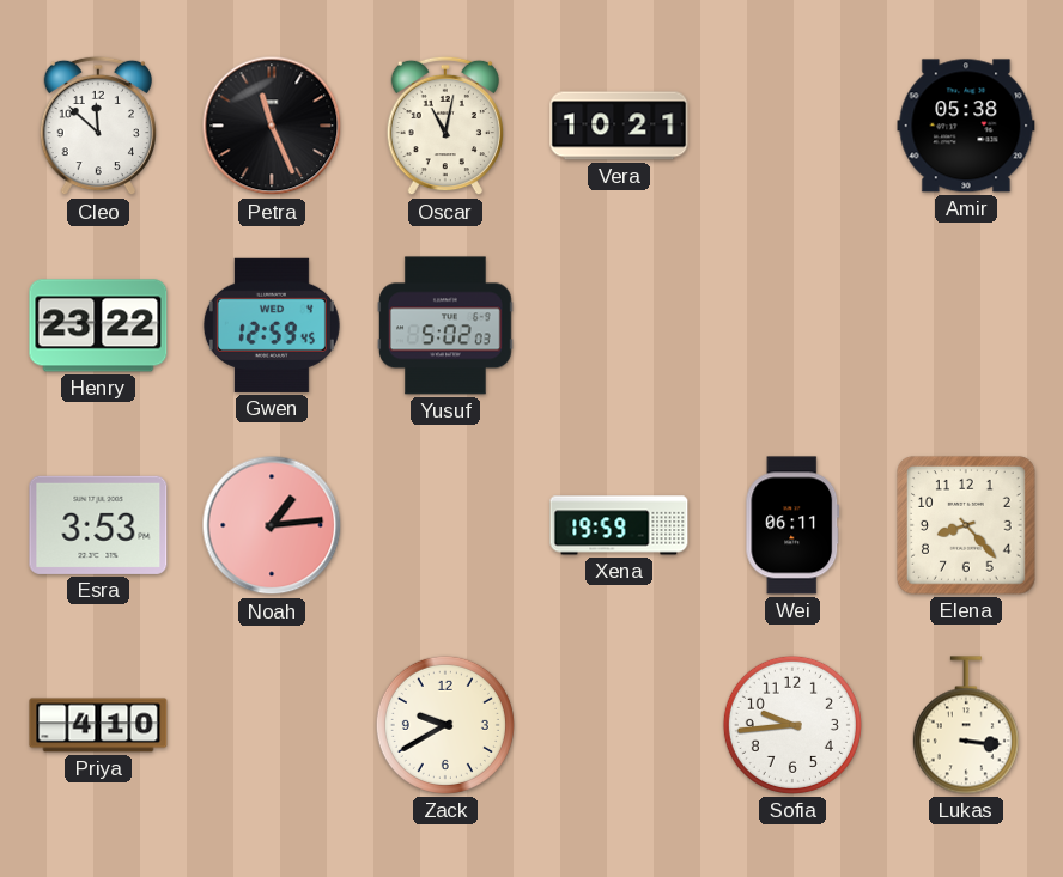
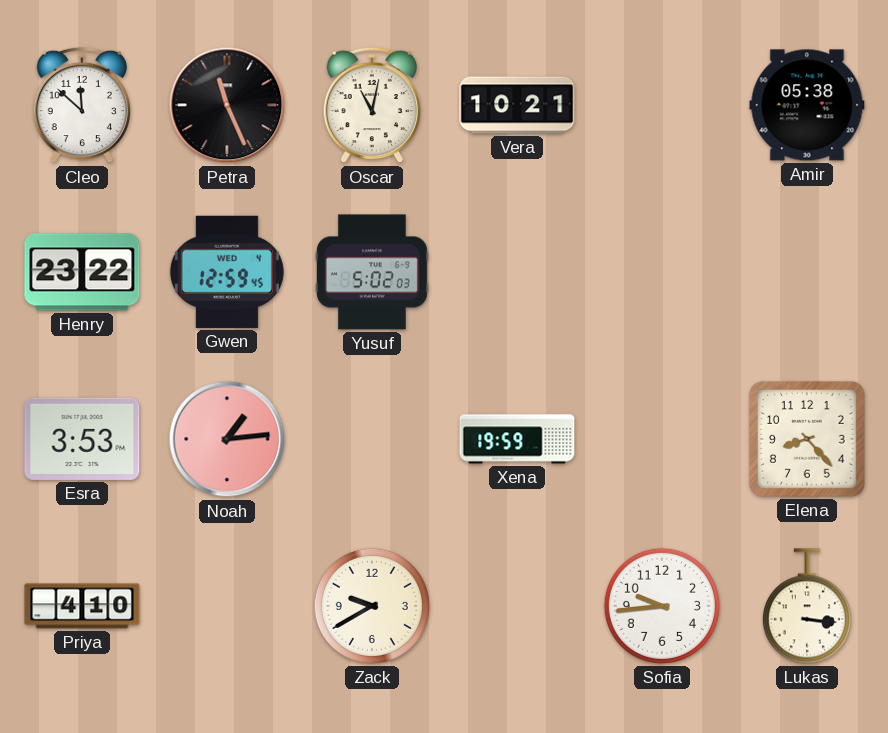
Wei: 06:11 -> none
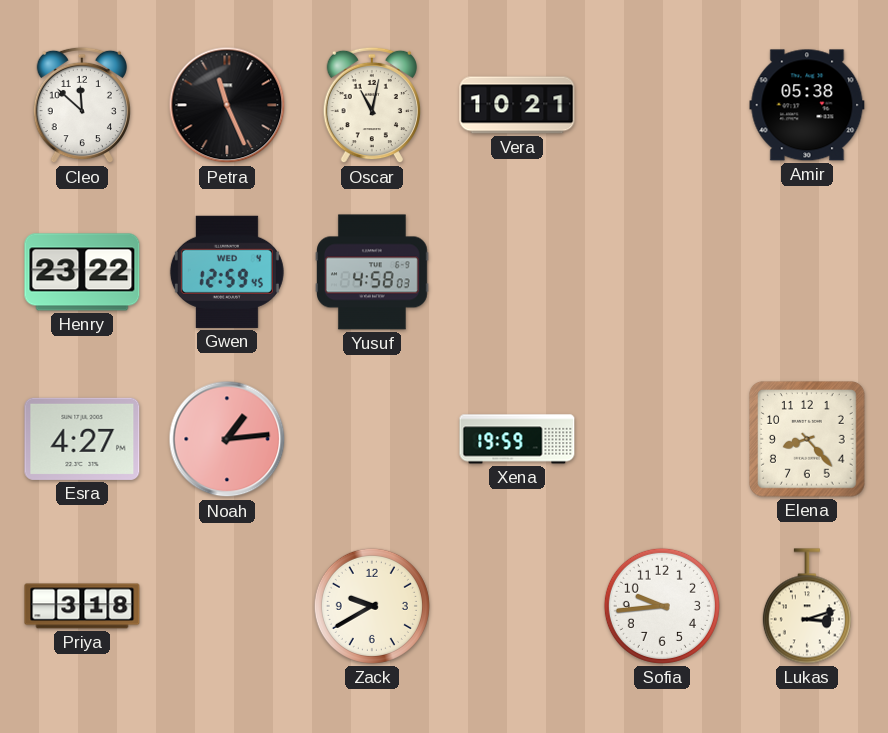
Yusuf: 5:02 -> 4:58
Esra: 3:53 -> 4:27
Priya: 4:10 -> 3:18
Lukas: 3:16 -> 3:12
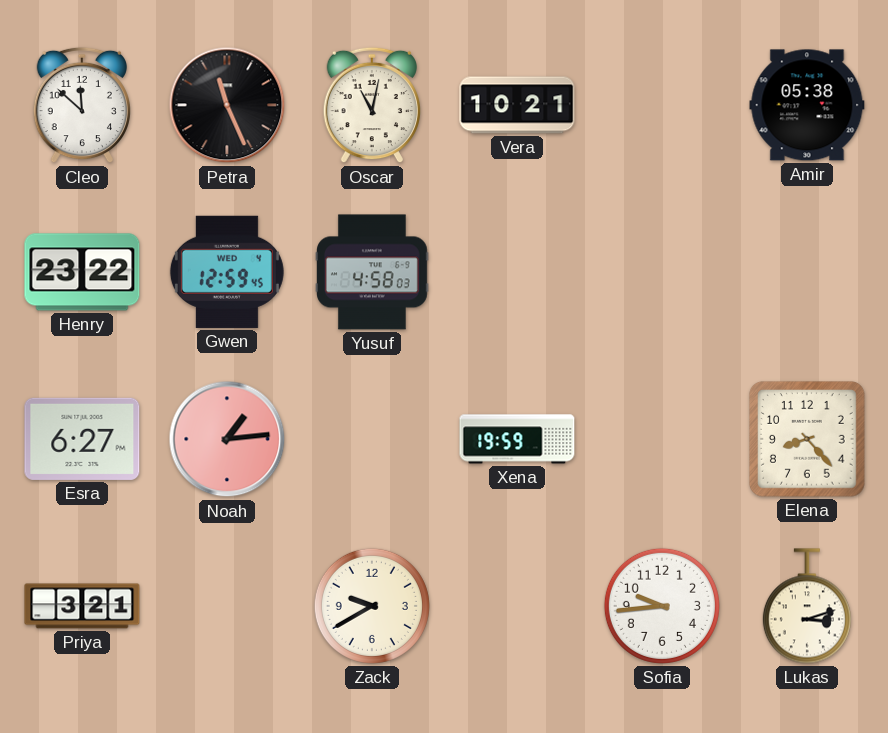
Esra: 4:27 -> 6:27
Priya: 3:18 -> 3:21
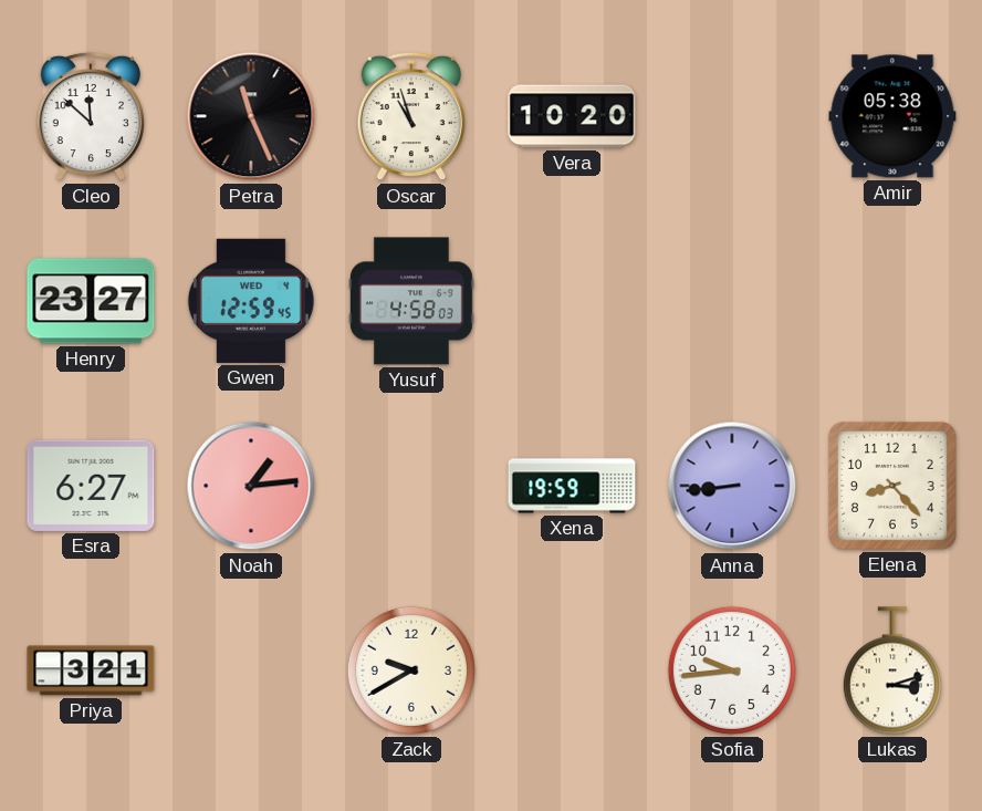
Oscar: 11:02 -> 10:57
Vera: 10:21 -> 10:20
Henry: 23:22 -> 23:27
Anna: none -> 8:44
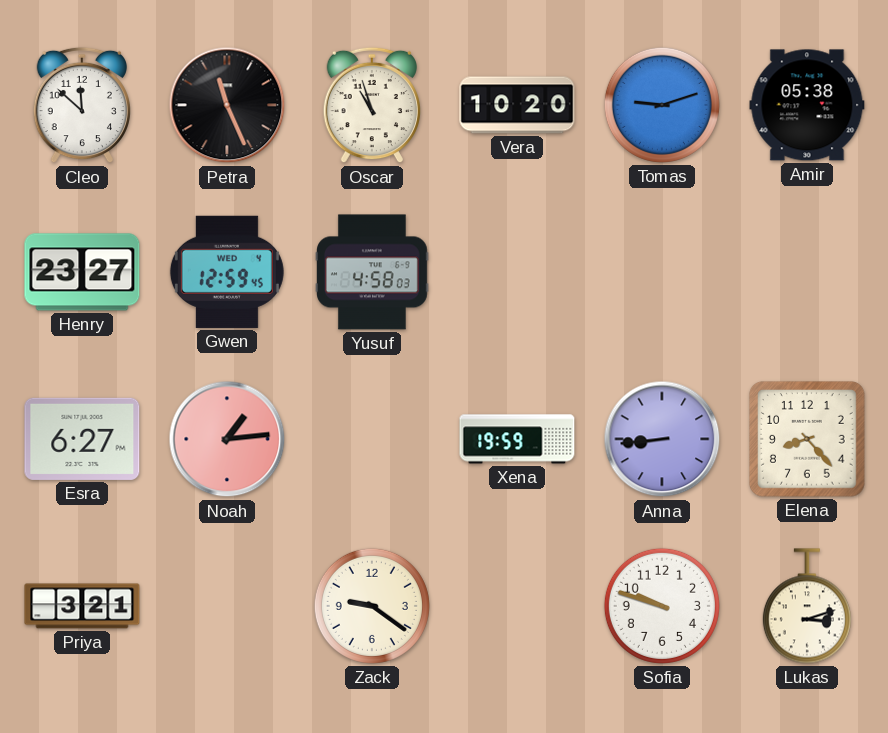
Tomas: none -> 9:12
Zack: 9:40 -> 9:21
Sofia: 9:44 -> 9:48
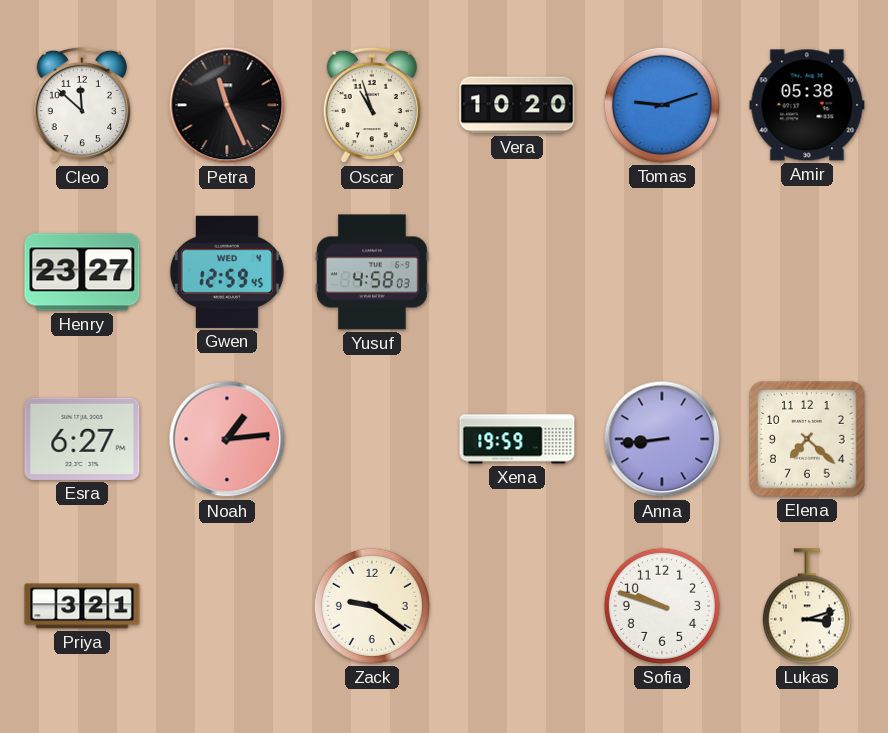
Elena: 8:23 -> 7:22
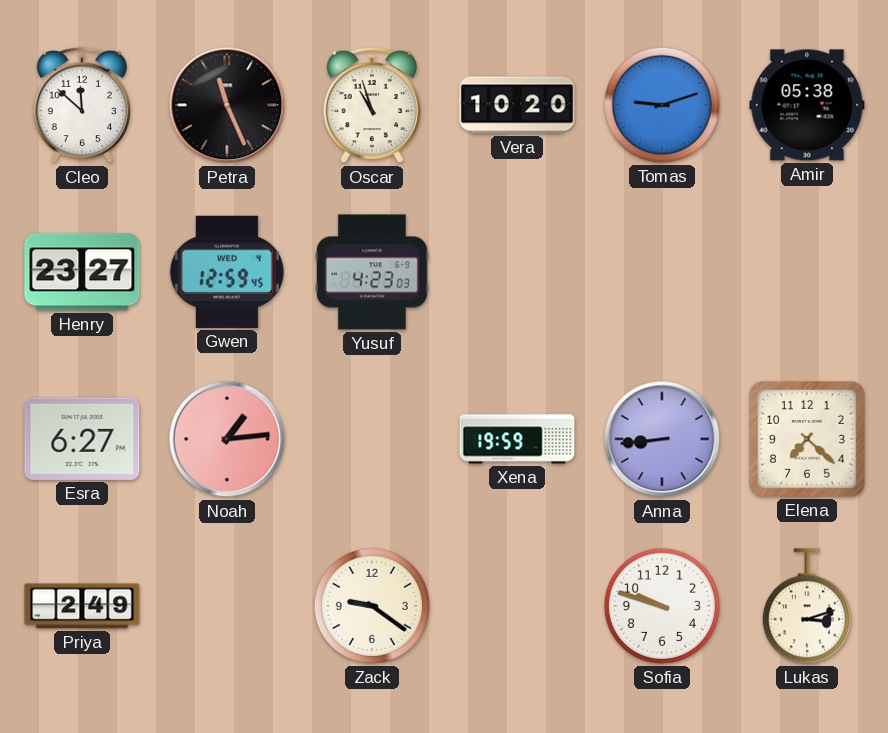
Yusuf: 4:58 -> 4:23
Priya: 3:21 -> 2:49
